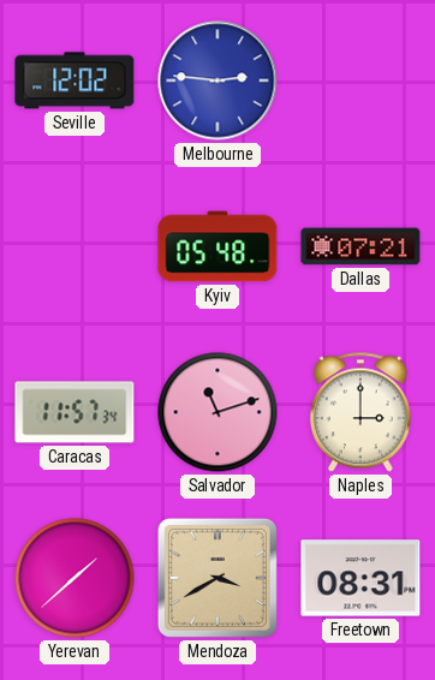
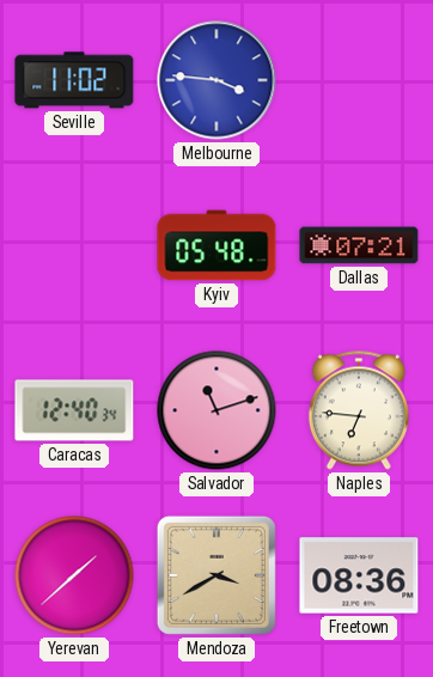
Seville: 12:02 -> 11:02
Melbourne: 2:46 -> 3:46
Caracas: 11:57 -> 12:40
Naples: 3:00 -> 6:46
Freetown: 08:31 -> 08:36
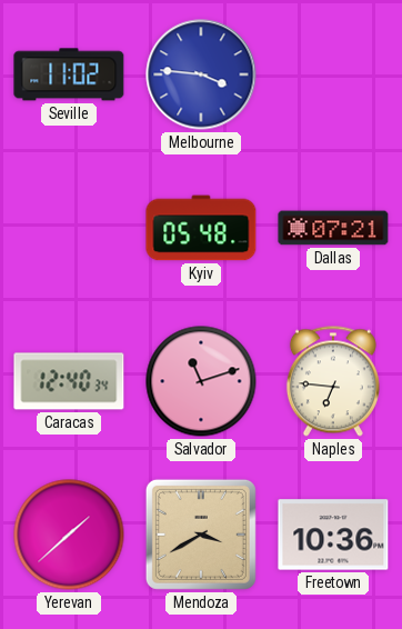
Freetown: 08:36 -> 10:36
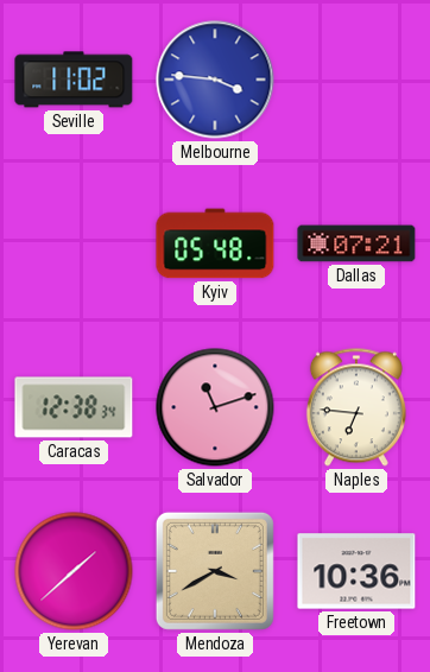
Caracas: 12:40 -> 12:38
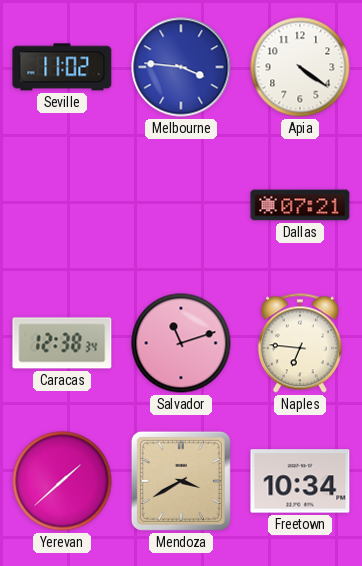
Apia: none -> 4:21
Kyiv: 05:48 -> none
Freetown: 10:36 -> 10:34
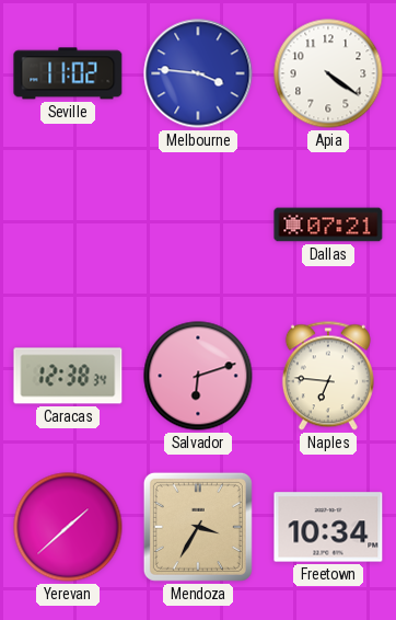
Salvador: 11:12 -> 6:12
Mendoza: 3:40 -> 3:35
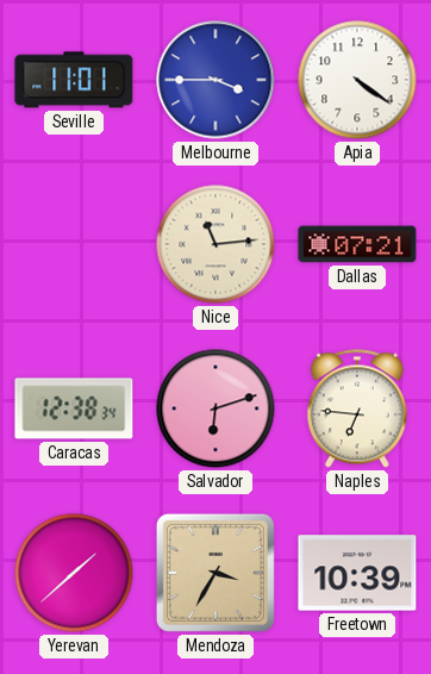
Seville: 11:02 -> 11:01
Melbourne: 3:46 -> 3:45
Nice: none -> 11:14
Freetown: 10:34 -> 10:39
